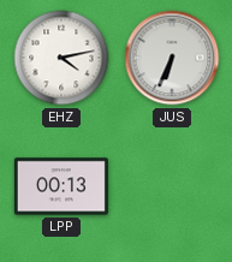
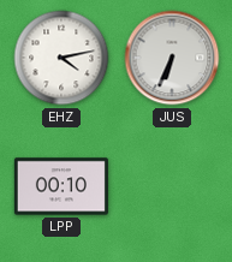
LPP: 00:13 -> 00:10
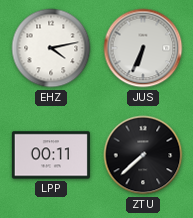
LPP: 00:10 -> 00:11
ZTU: none -> 7:38
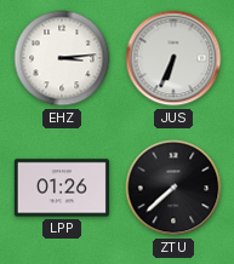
EHZ: 4:13 -> 3:14
LPP: 00:11 -> 01:26
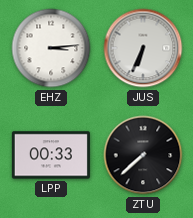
LPP: 01:26 -> 00:33
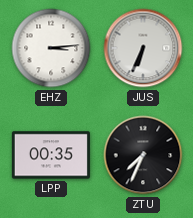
LPP: 00:33 -> 00:35
ZTU: 7:38 -> 7:34
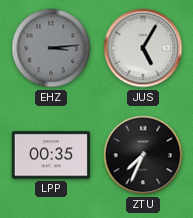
EHZ dial: white -> grey
JUS: 6:34 -> 5:05
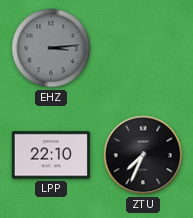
JUS: 5:05 -> none
LPP: 00:35 -> 22:10
